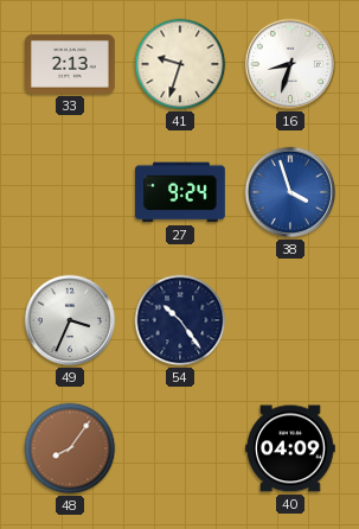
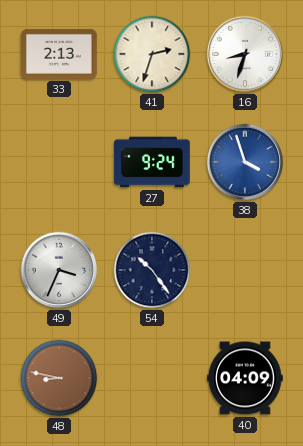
41: 9:33 -> 2:33
48: 8:06 -> 8:47
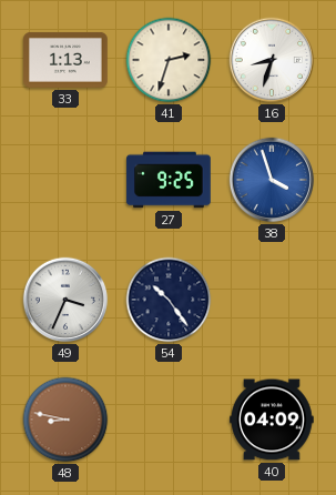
33: 2:13 -> 1:13
27: 9:24 -> 9:25
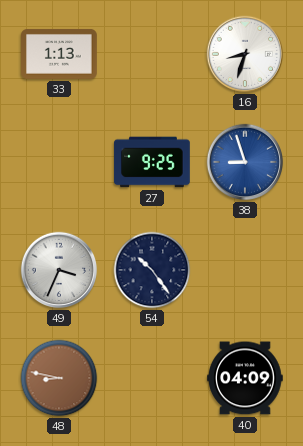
41: 2:33 -> none
38: 3:57 -> 8:57
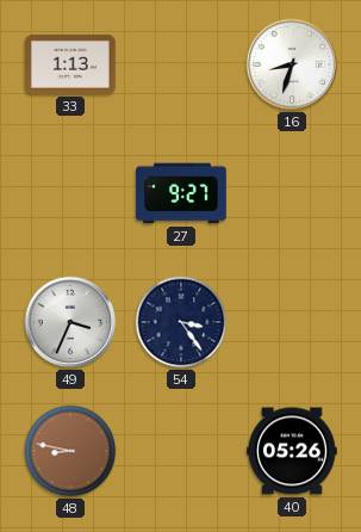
27: 9:25 -> 9:27
38: 8:57 -> none
54: 10:24 -> 3:24
40: 04:09 -> 05:26
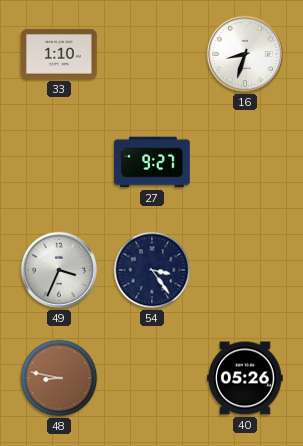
33: 1:13 -> 1:10
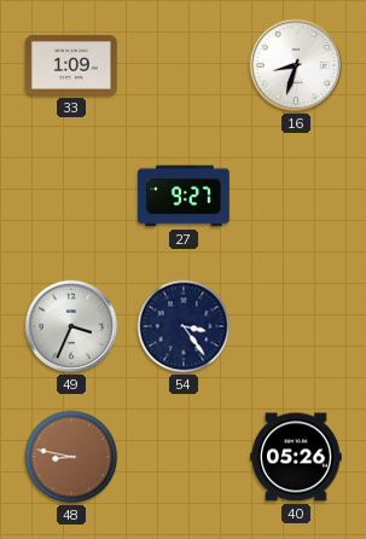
33: 1:10 -> 1:09
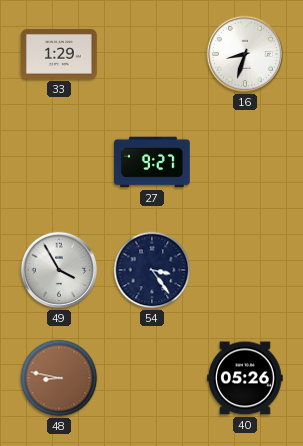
33: 1:09 -> 1:29
49: 3:34 -> 3:55
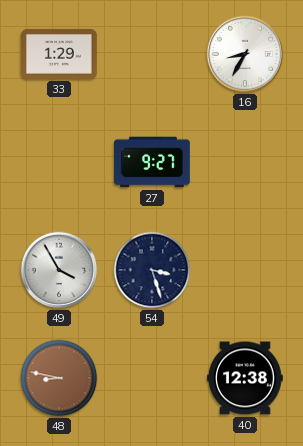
16: 8:33 -> 8:35
54: 3:24 -> 3:27
40: 05:26 -> 12:38
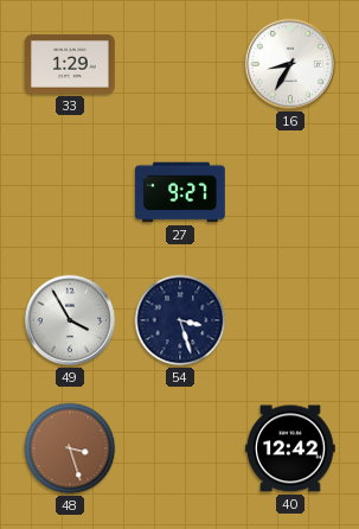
48: 8:47 -> 3:27
40: 12:38 -> 12:42
